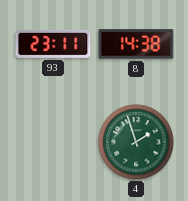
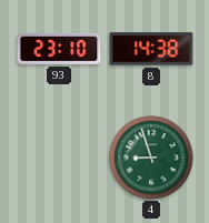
93: 23:11 -> 23:10
4: 1:57 -> 8:57
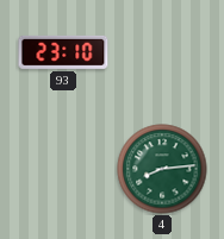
8: 14:38 -> none
4: 8:57 -> 8:14
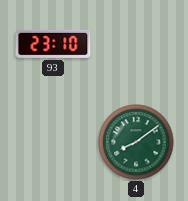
4: 8:14 -> 8:09
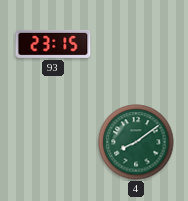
93: 23:10 -> 23:15
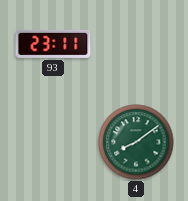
93: 23:15 -> 23:11
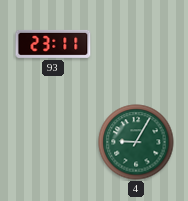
4: 8:09 -> 9:05
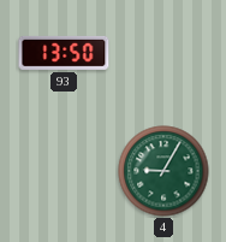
93: 23:11 -> 13:50
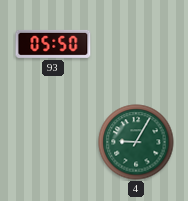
93: 13:50 -> 05:50
